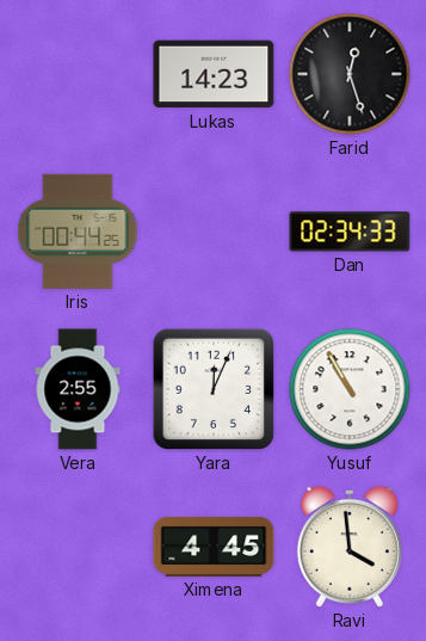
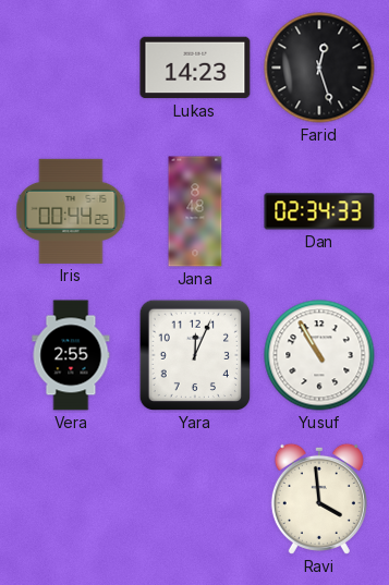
Jana: none -> 8:48
Ximena: 4:45 -> none
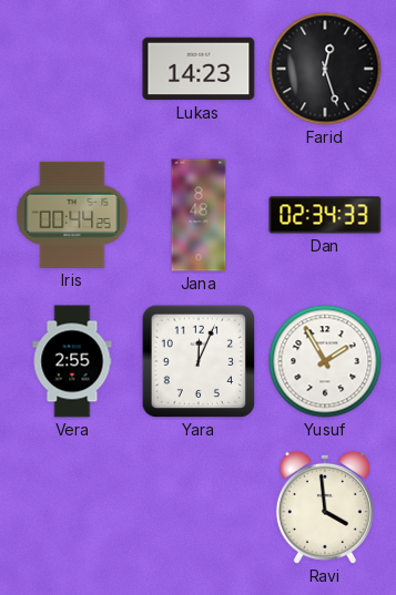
Yusuf: 10:55 -> 1:55
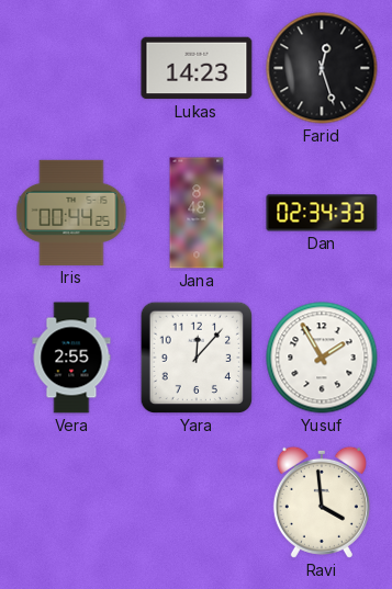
Yara: 12:04 -> 12:07
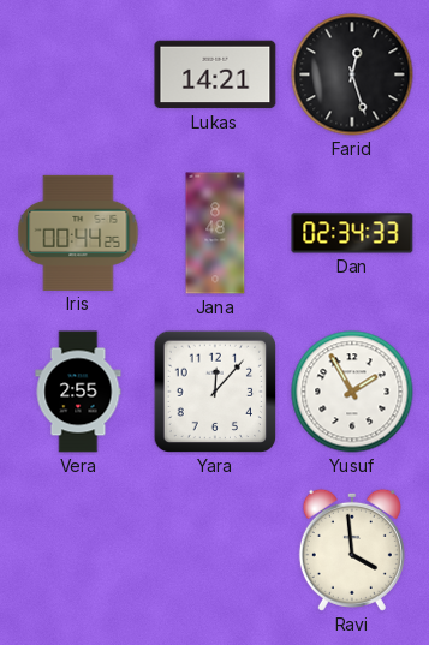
Lukas: 14:23 -> 14:21
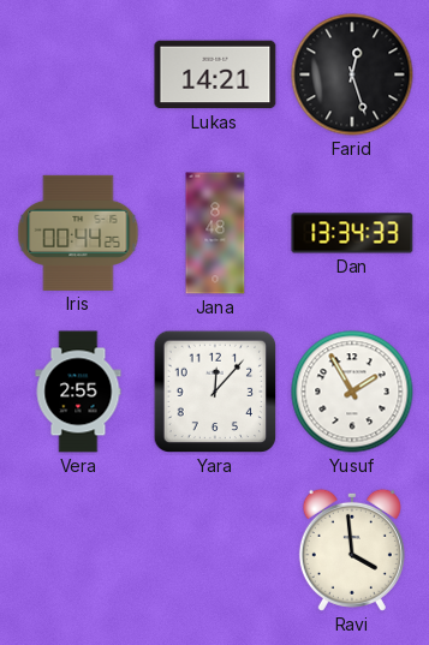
Dan: 02:34 -> 13:34
